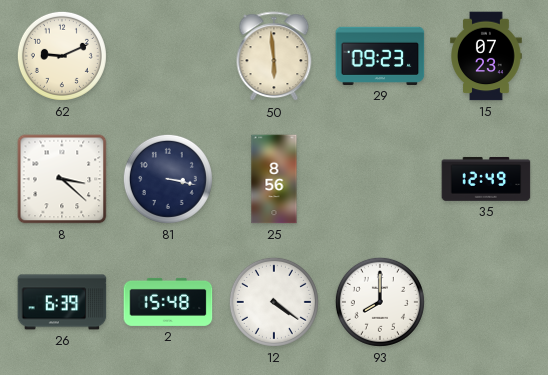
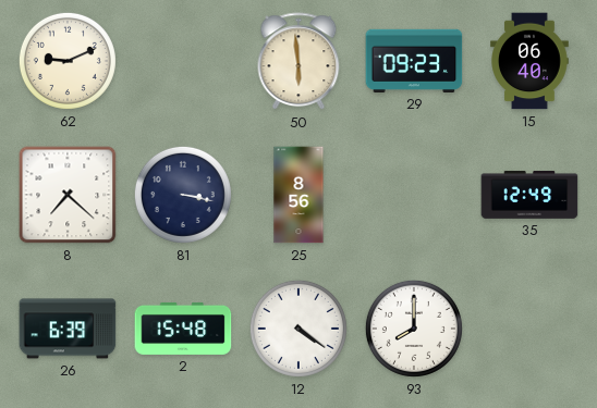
15: 07:23 -> 06:40
8: 3:22 -> 7:22
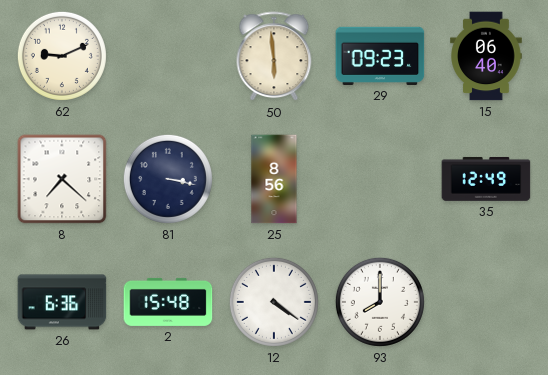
26: 6:39 -> 6:36
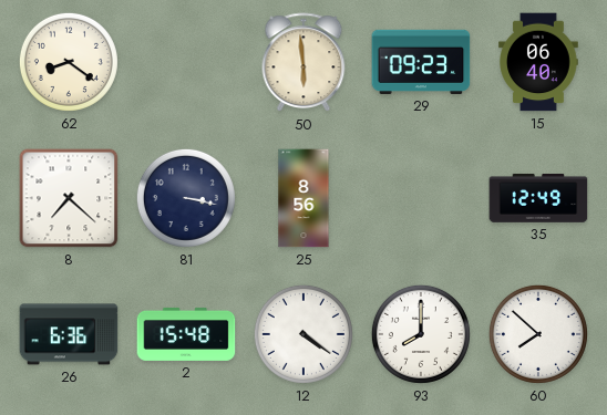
62: 9:11 -> 8:21
60: none -> 7:52
